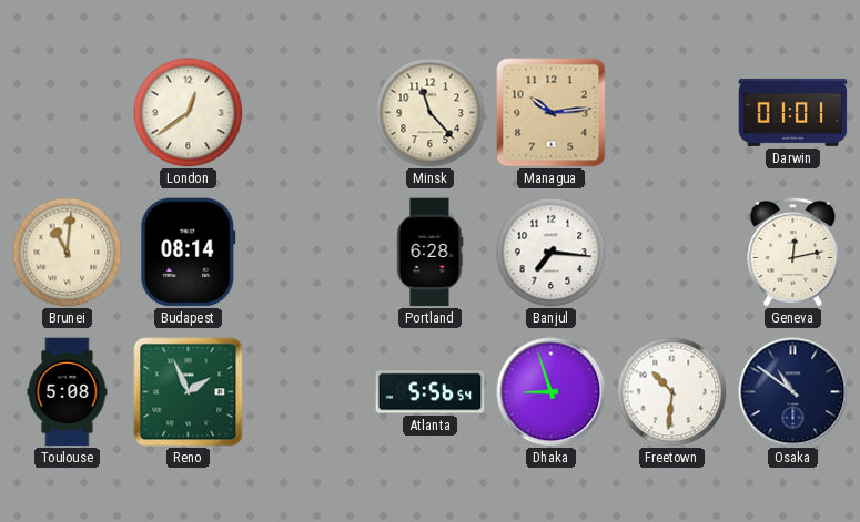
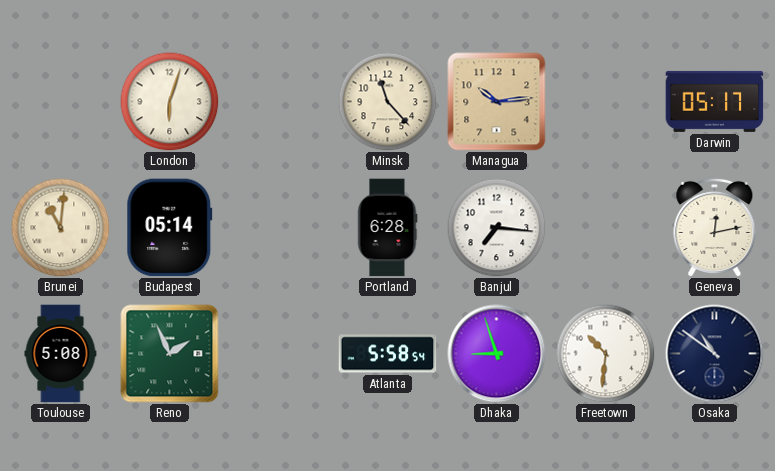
London: 12:39 -> 6:03
Darwin: 01:01 -> 05:17
Budapest: 08:14 -> 05:14
Atlanta: 5:56 -> 5:58
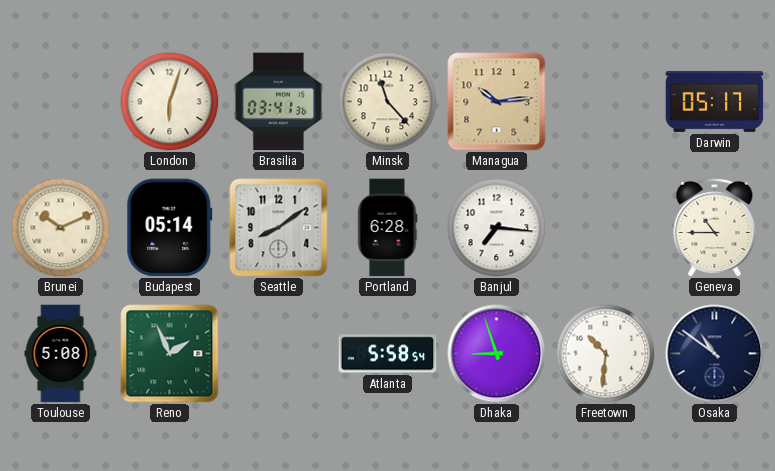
Brasilia: none -> 03:41
Brunei: 11:01 -> 10:11
Seattle: none -> 8:09
Geneva: 12:13 -> 10:45
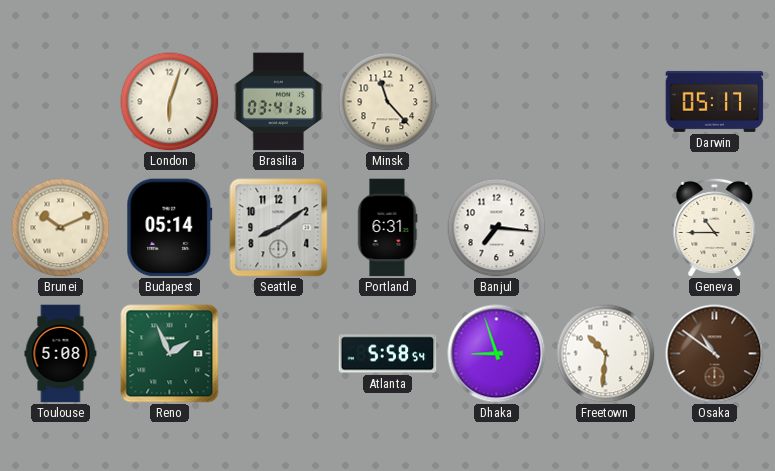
Managua: 10:14 -> none
Portland: 6:28 -> 6:31
Osaka dial: navy -> brown
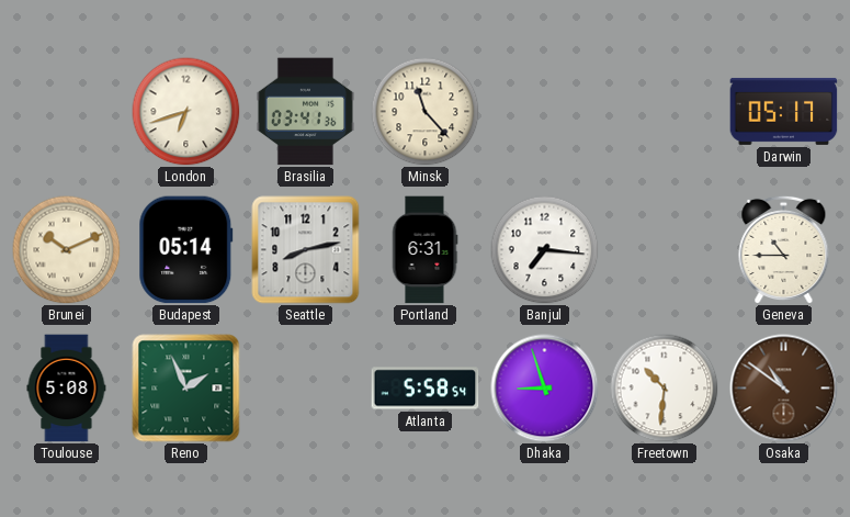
London: 6:03 -> 6:42
Seattle: 8:09 -> 8:13
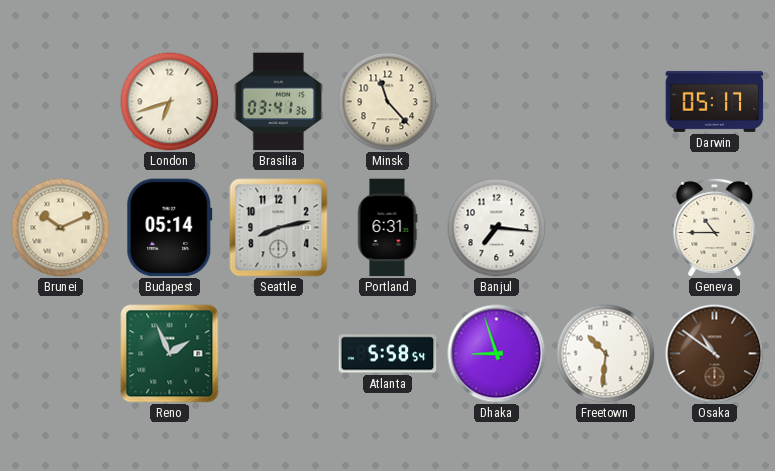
Toulouse: 5:08 -> none
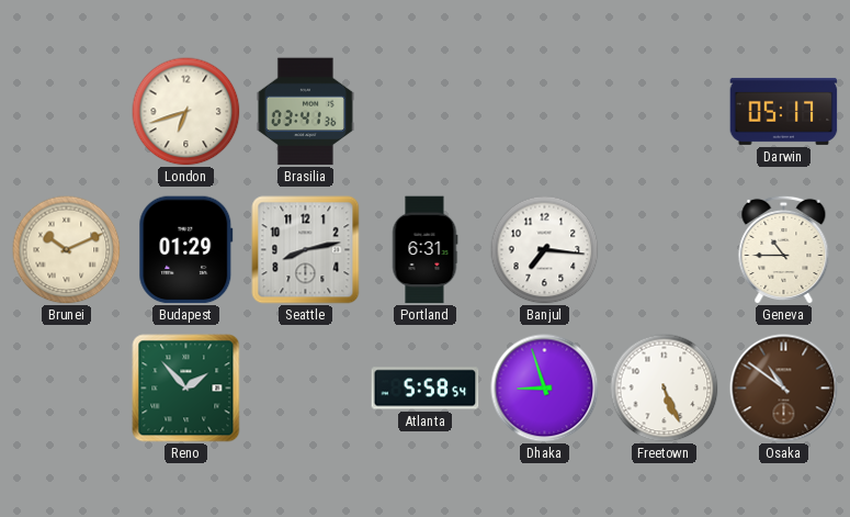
Minsk: 11:23 -> none
Budapest: 05:14 -> 01:29
Reno: 1:56 -> 1:53
Freetown: 10:31 -> 5:26
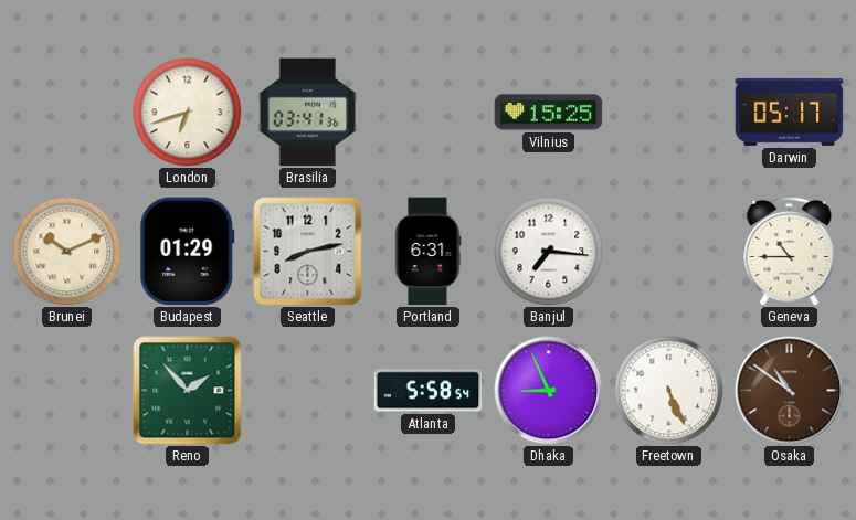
Vilnius: none -> 15:25
Dhaka: 8:57 -> 8:56
